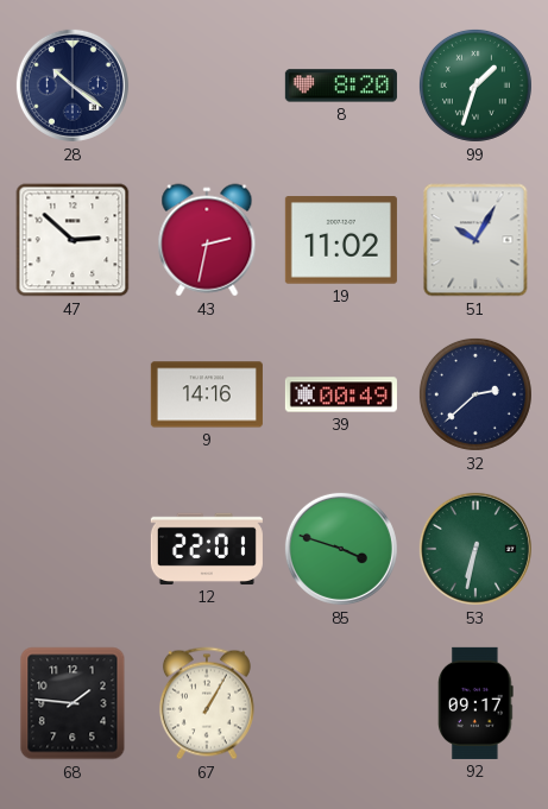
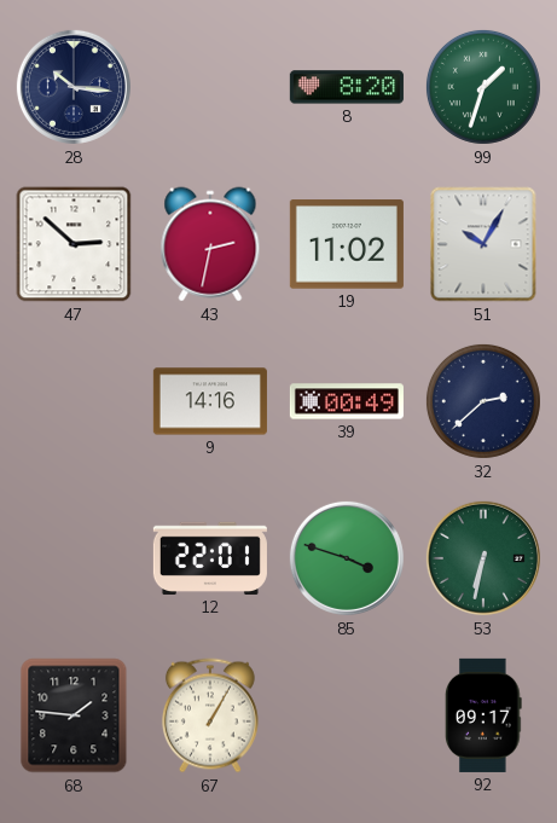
28: 10:21 -> 10:16
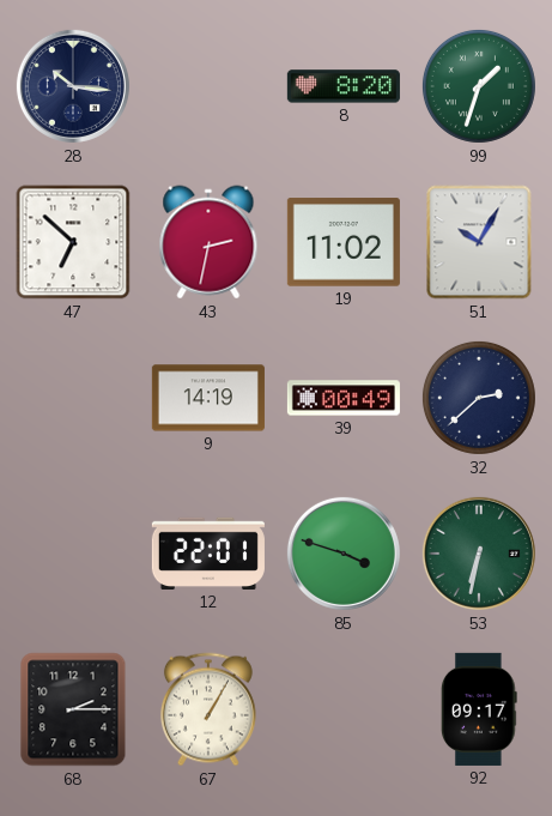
47: 2:52 -> 6:52
9: 14:16 -> 14:19
68: 1:46 -> 2:15
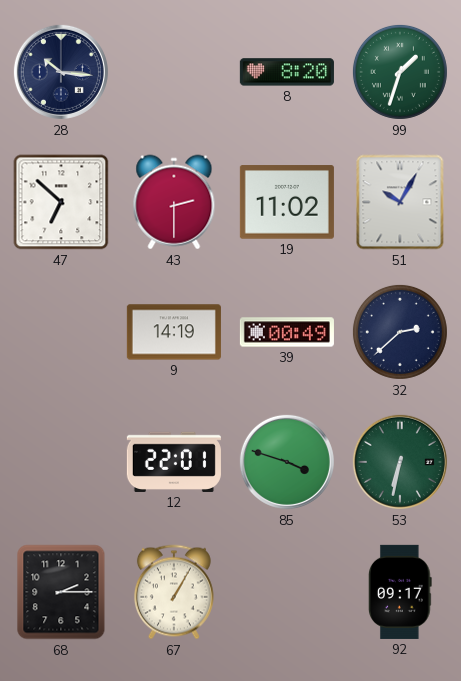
43: 2:32 -> 2:30
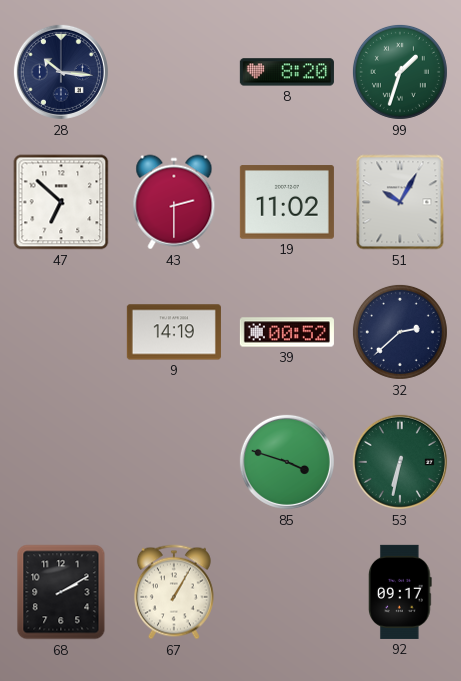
39: 00:49 -> 00:52
12: 22:01 -> none
68: 2:15 -> 2:10
